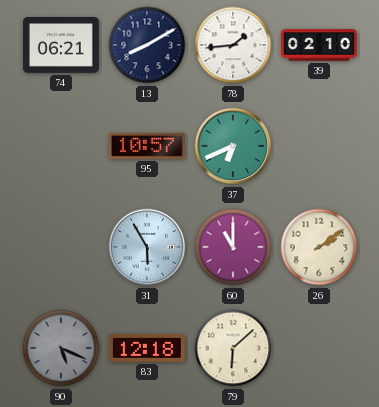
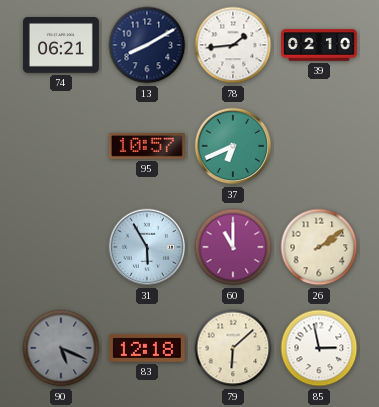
85: none -> 2:58
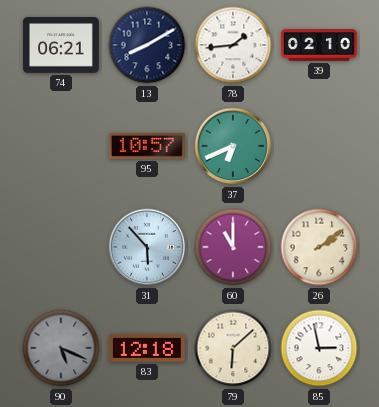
31: 5:55 -> 5:53
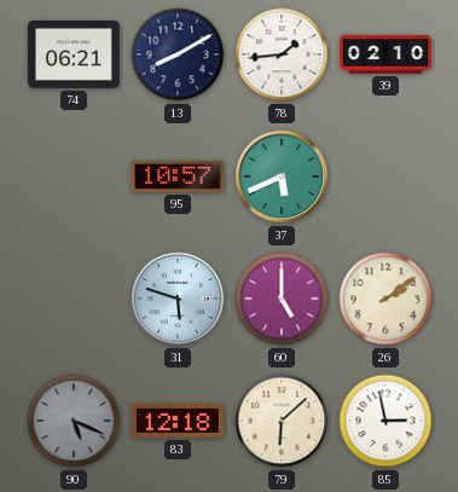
37: 6:41 -> 5:41
31: 5:53 -> 5:48
60: 11:00 -> 5:00
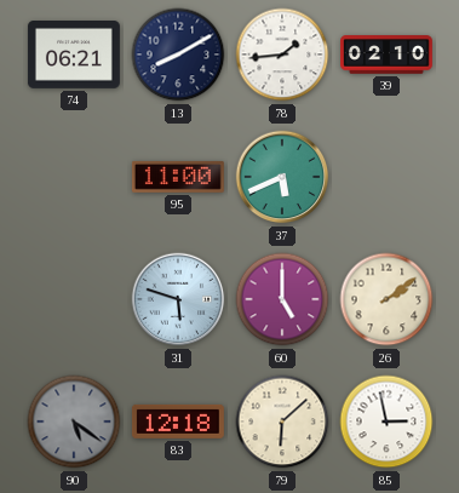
95: 10:57 -> 11:00
90: 5:19 -> 5:21
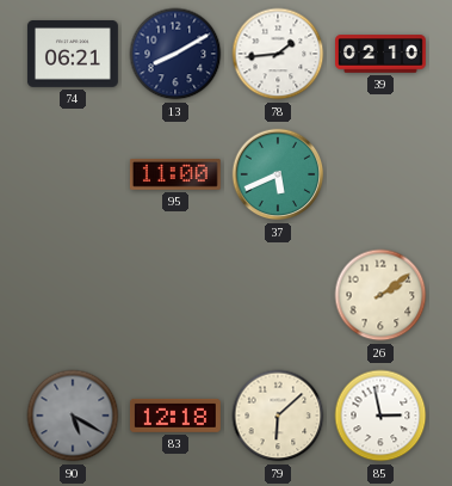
31: 5:48 -> none
60: 5:00 -> none
90: 5:21 -> 5:20
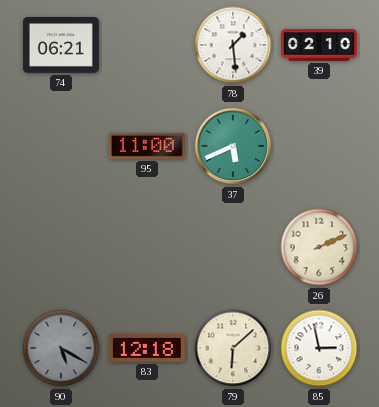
13: 8:10 -> none
78: 1:44 -> 1:29
26: 2:09 -> 2:11
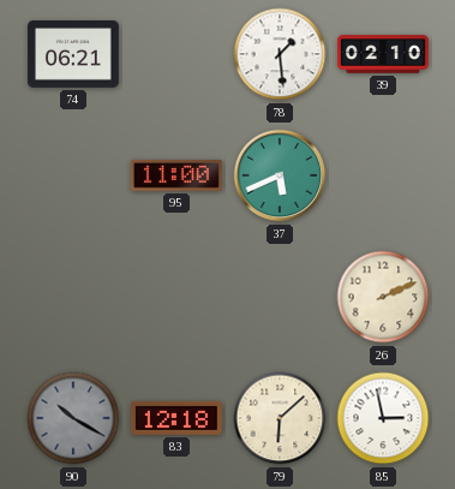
90: 5:20 -> 10:20
